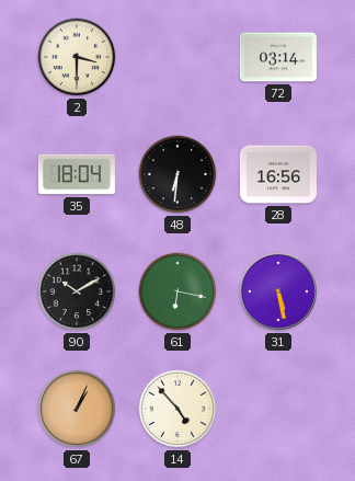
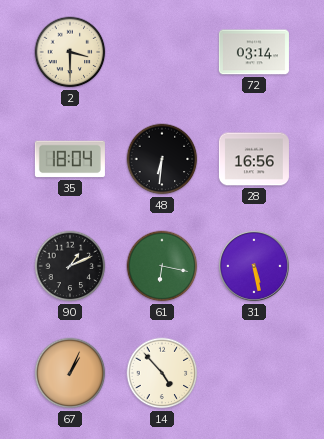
90: 10:10 -> 1:11
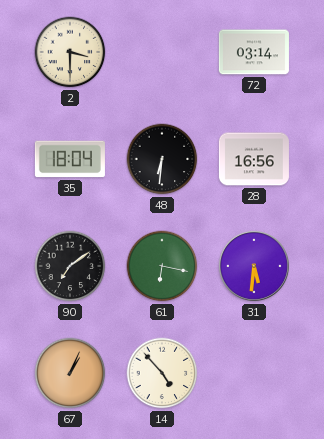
90: 1:11 -> 7:09
31: 5:28 -> 5:31
